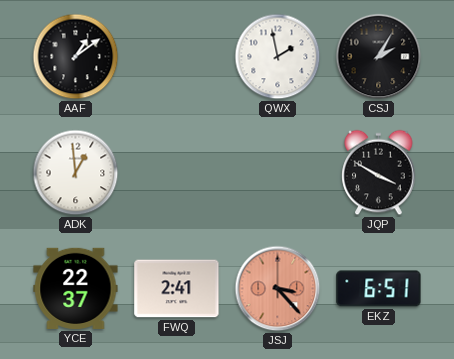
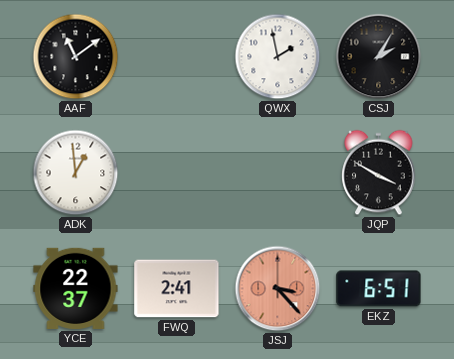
AAF: 1:09 -> 11:09
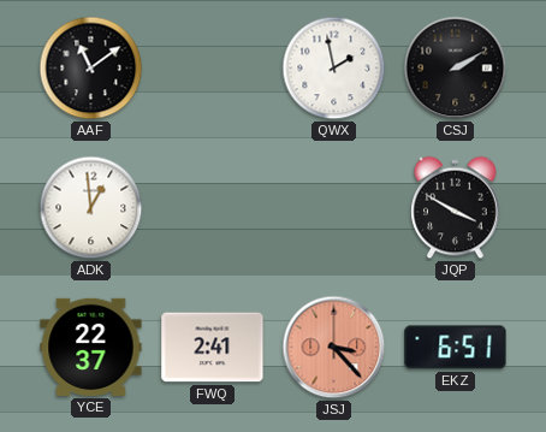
CSJ: 2:05 -> 2:10
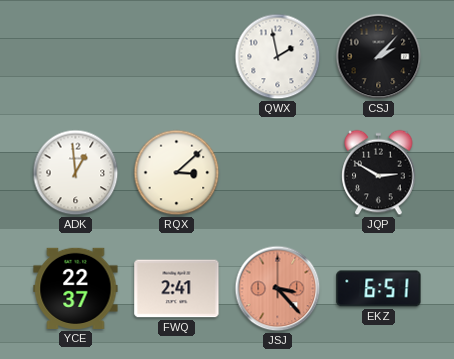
AAF: 11:09 -> none
CSJ: 2:10 -> 2:07
RQX: none -> 3:08
JQP: 3:50 -> 2:50
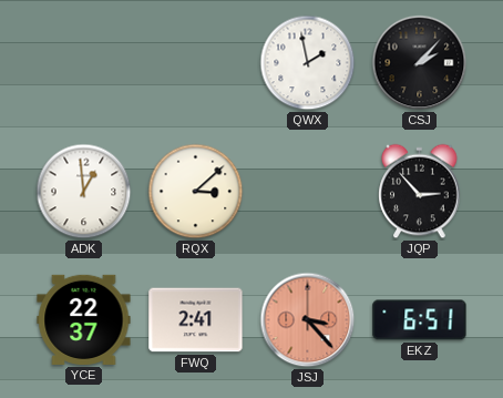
JQP: 2:50 -> 2:53
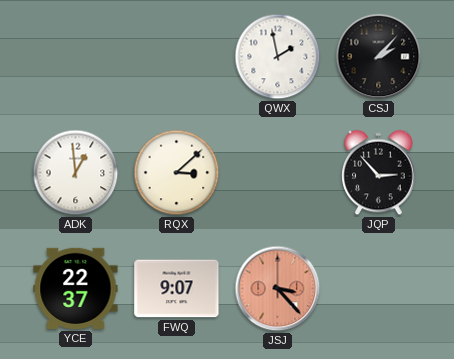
FWQ: 2:41 -> 9:07
EKZ: 6:51 -> none
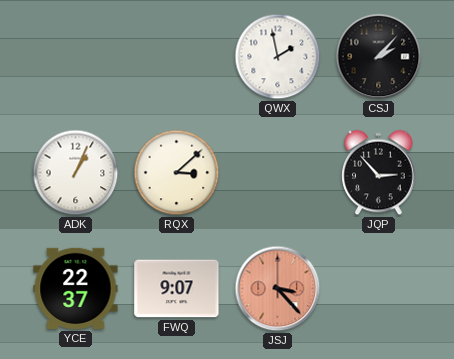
ADK: 12:59 -> 1:04
